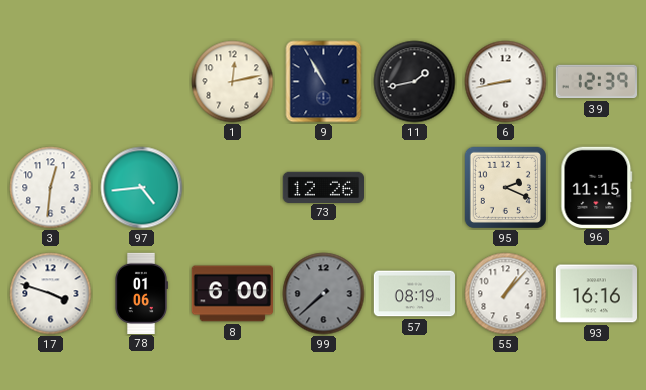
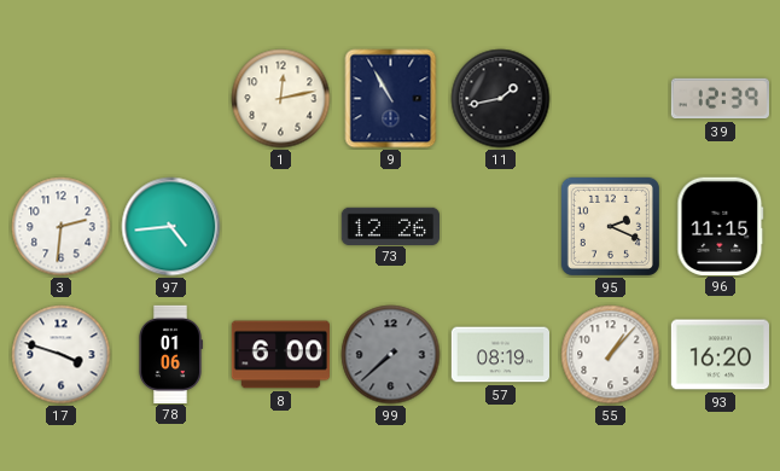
6: 8:43 -> none
3: 12:31 -> 2:31
93: 16:16 -> 16:20
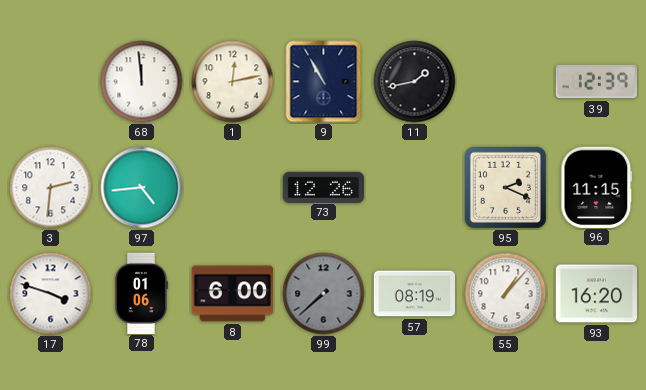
68: none -> 11:59
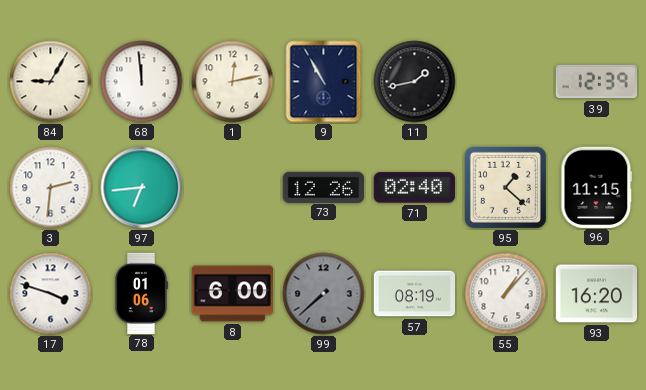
84: none -> 9:05
97: 4:44 -> 6:44
71: none -> 02:40
95: 2:19 -> 1:22
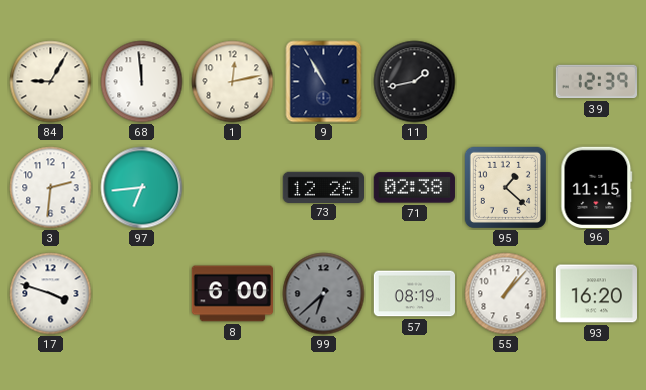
71: 02:40 -> 02:38
78: 01:06 -> none
99: 7:38 -> 6:38
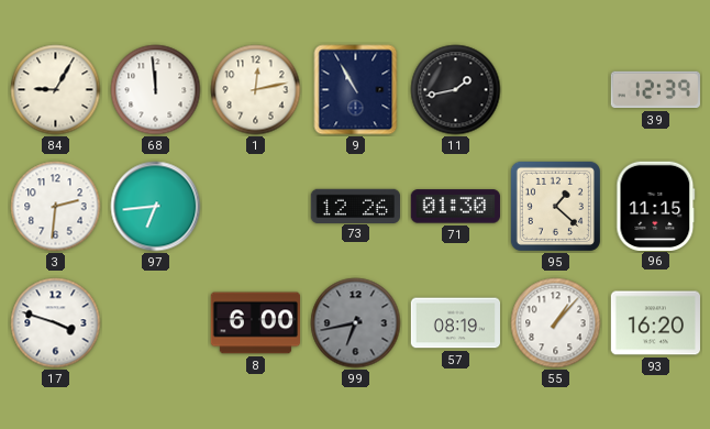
71: 02:38 -> 01:30
99: 6:38 -> 6:43
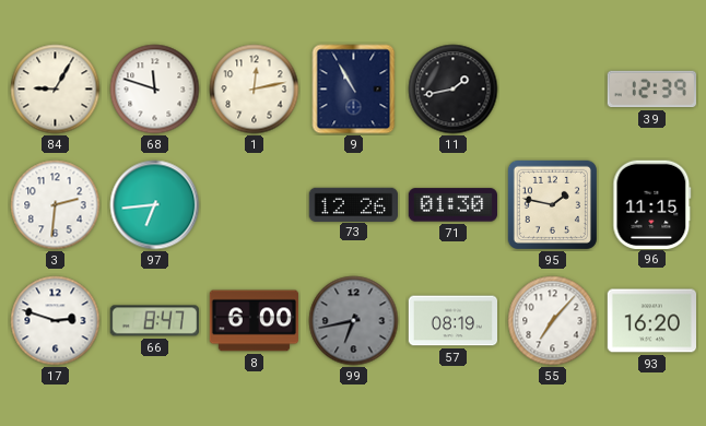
68: 11:59 -> 11:48
95: 1:22 -> 1:47
17: 3:48 -> 2:48
66: none -> 8:47
55: 1:07 -> 7:07
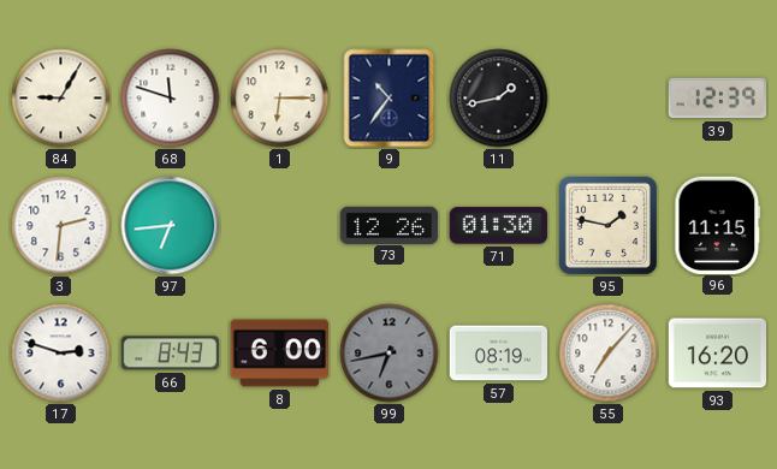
1: 12:13 -> 6:15
9: 10:55 -> 10:36
66: 8:47 -> 8:43
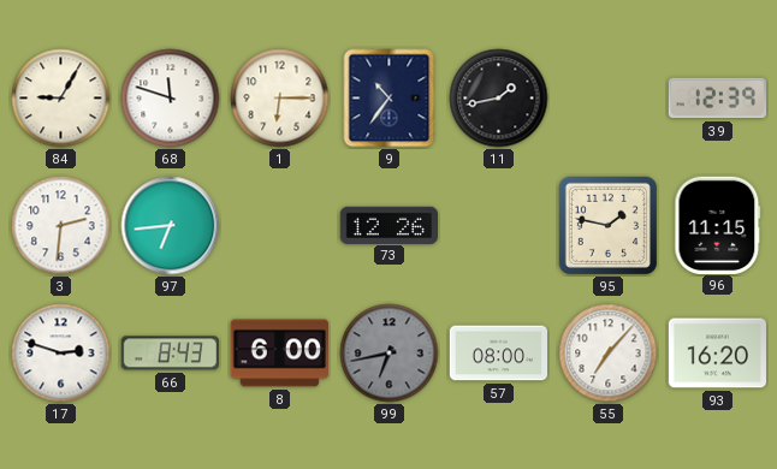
71: 01:30 -> none
57: 08:19 -> 08:00
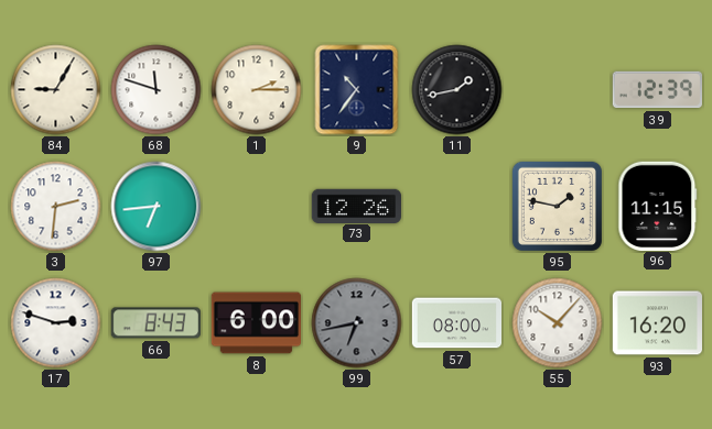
1: 6:15 -> 2:15
55: 7:07 -> 10:07
